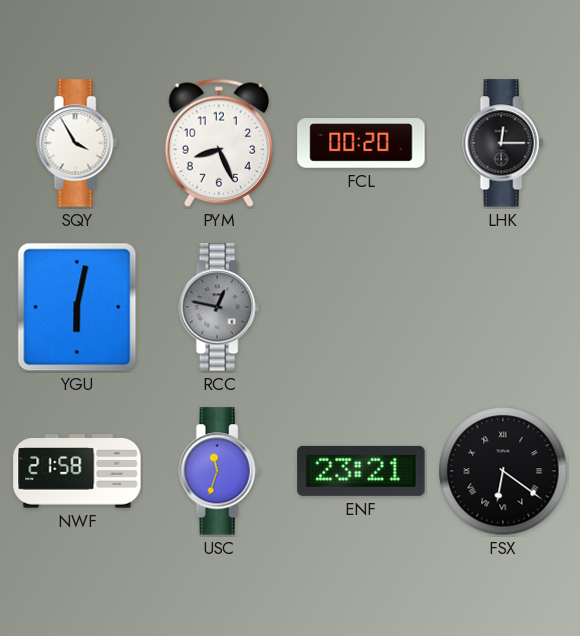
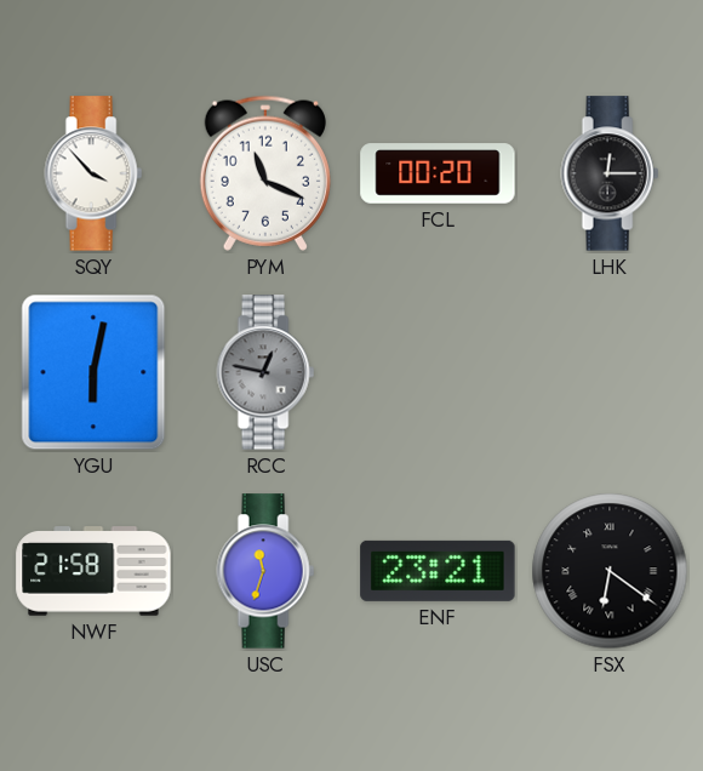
SQY: 3:55 -> 3:53
PYM: 8:26 -> 11:19
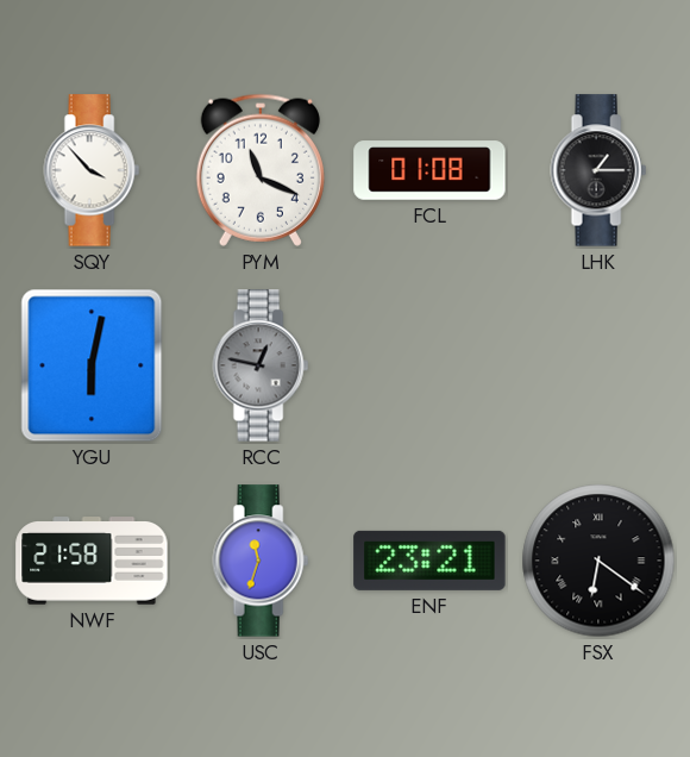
FCL: 00:20 -> 01:08
LHK: 12:15 -> 1:15
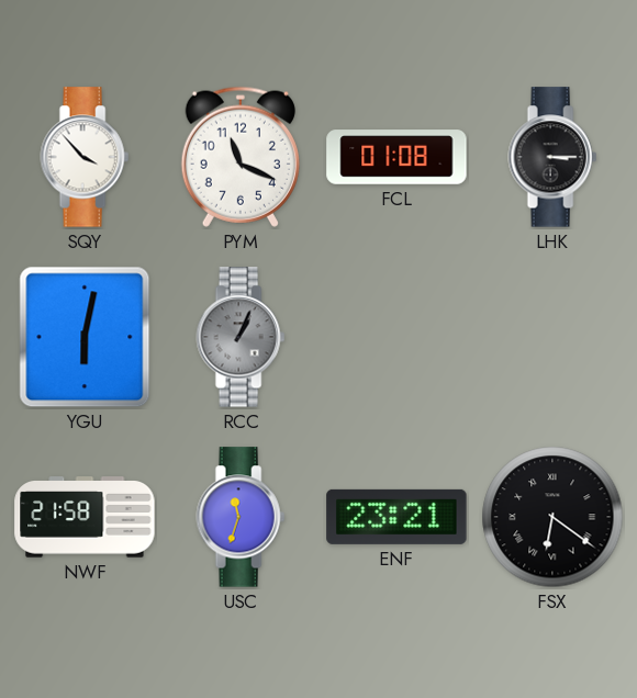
LHK: 1:15 -> 3:15
RCC: 12:47 -> 1:04
